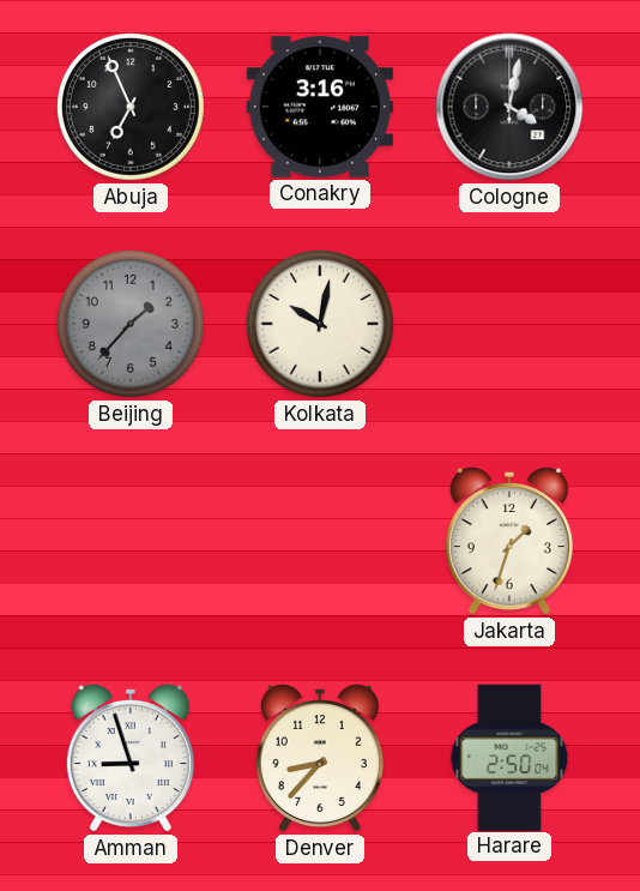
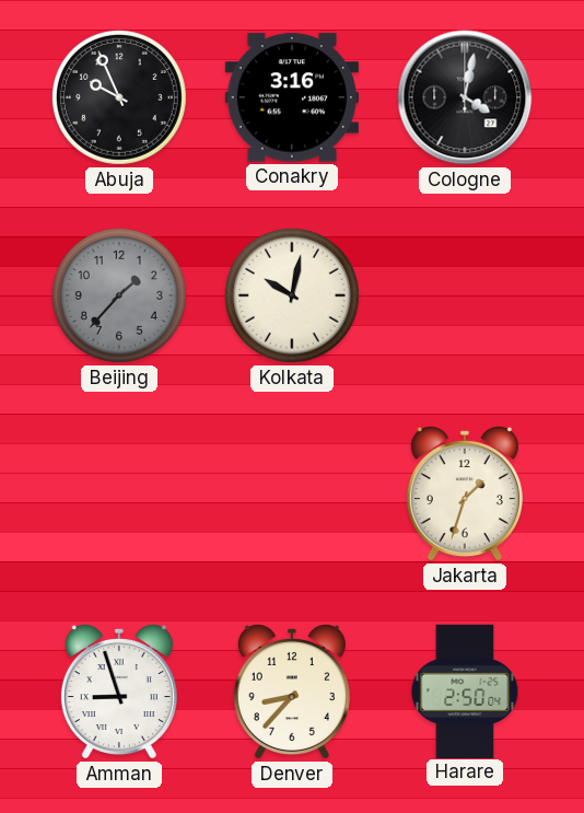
Abuja: 6:56 -> 9:56
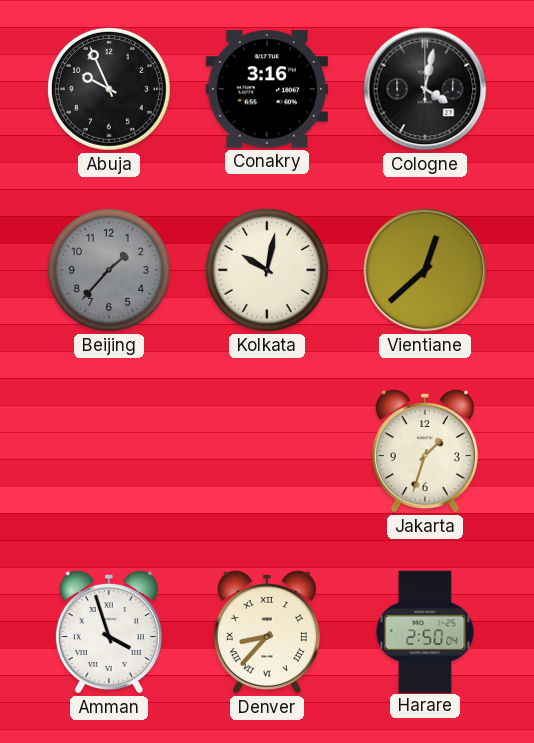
Vientiane: none -> 12:38
Amman: 8:57 -> 3:57
Denver numerals: Arabic -> Roman
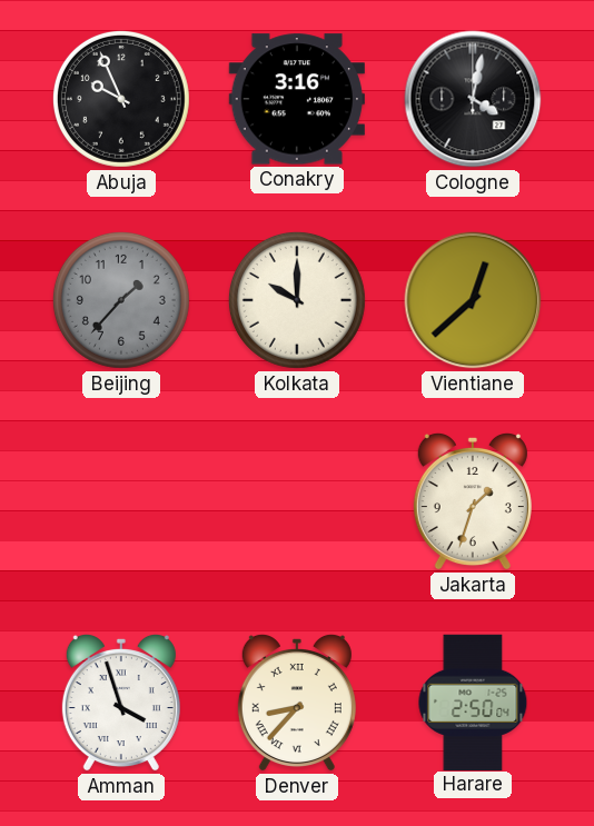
Kolkata: 10:02 -> 10:00
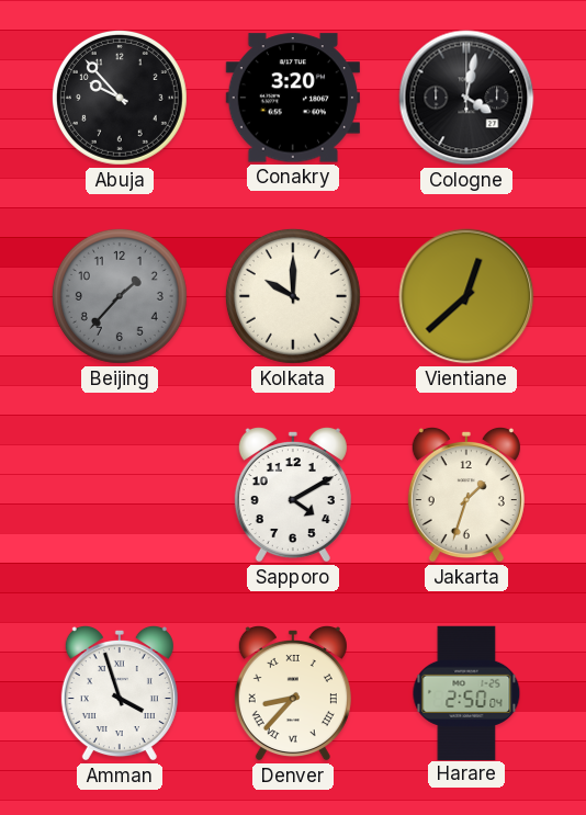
Abuja: 9:56 -> 9:53
Conakry: 3:16 -> 3:20
Sapporo: none -> 4:10
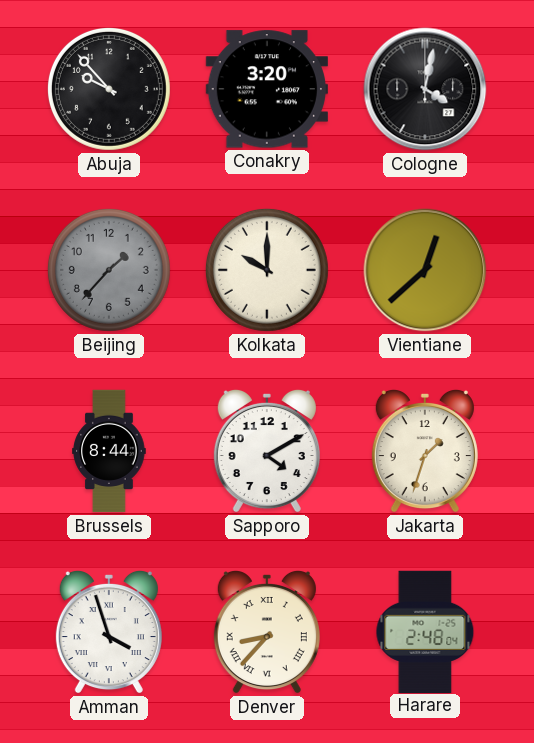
Brussels: none -> 8:44
Harare: 2:50 -> 2:48
